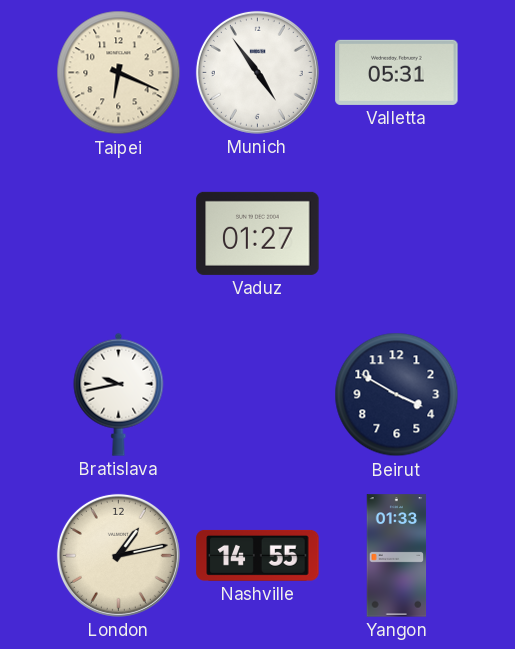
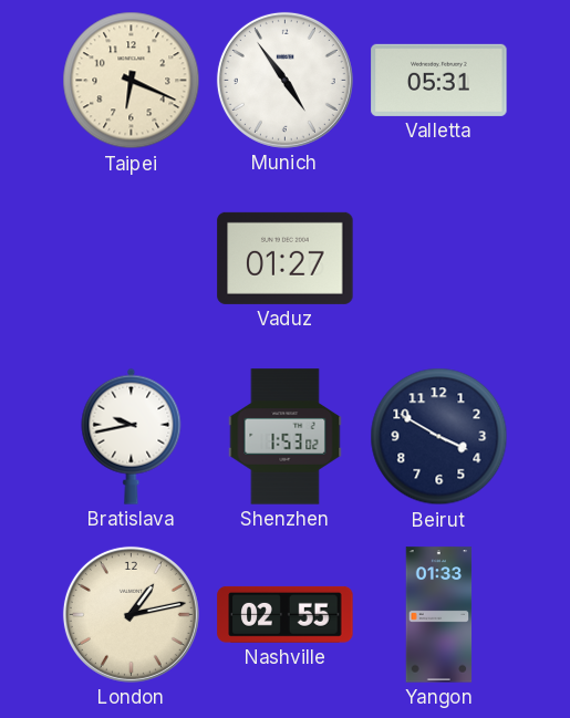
Shenzhen: none -> 1:53
Nashville: 14:55 -> 02:55
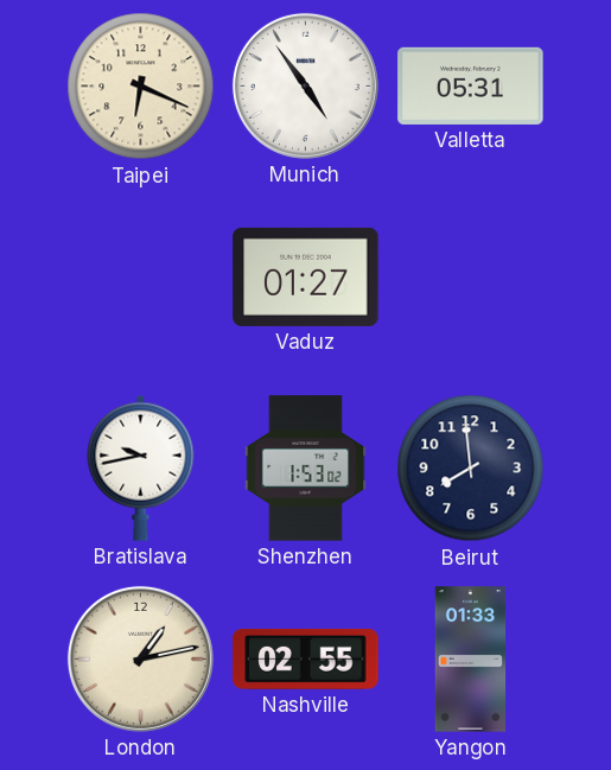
Beirut: 3:50 -> 7:59
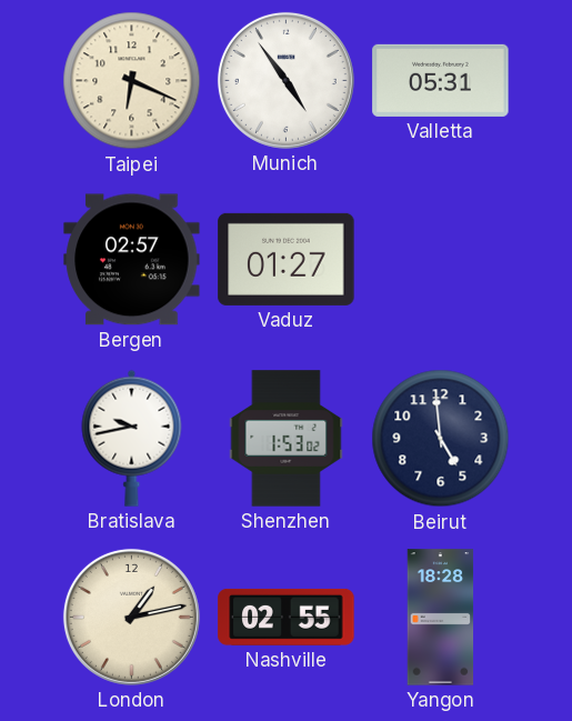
Bergen: none -> 02:57
Beirut: 7:59 -> 4:59
Yangon: 01:33 -> 18:28
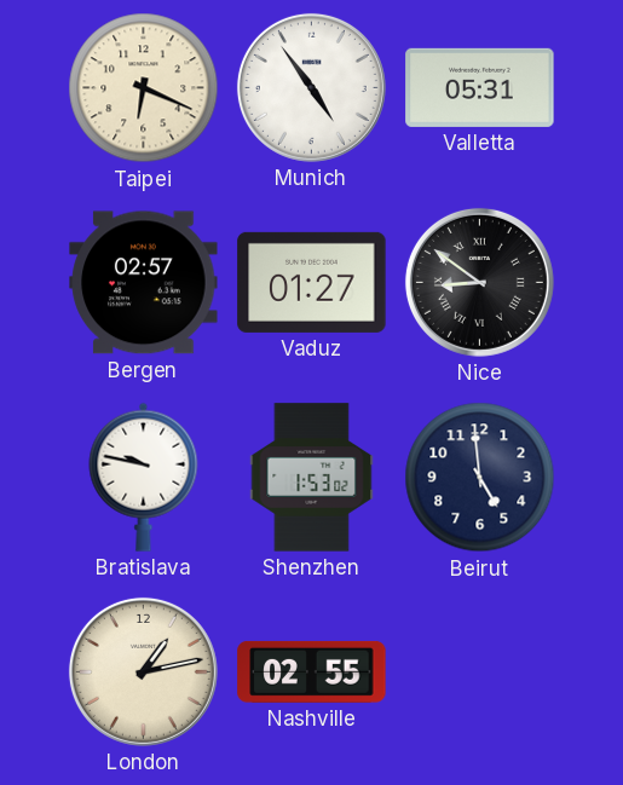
Nice: none -> 8:51
Bratislava: 9:43 -> 9:47
Yangon: 18:28 -> none
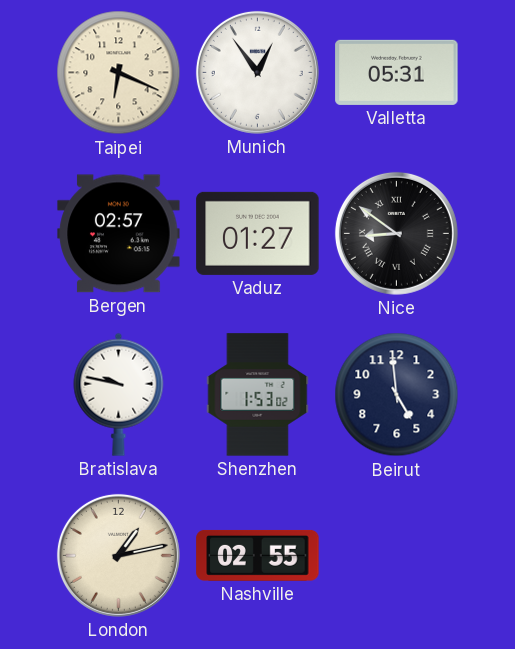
Munich: 4:54 -> 12:54
